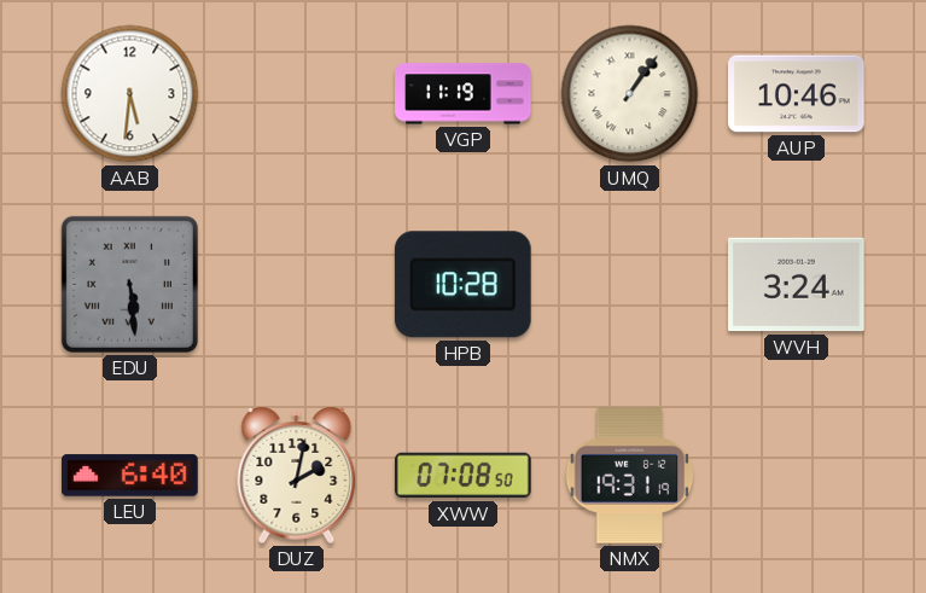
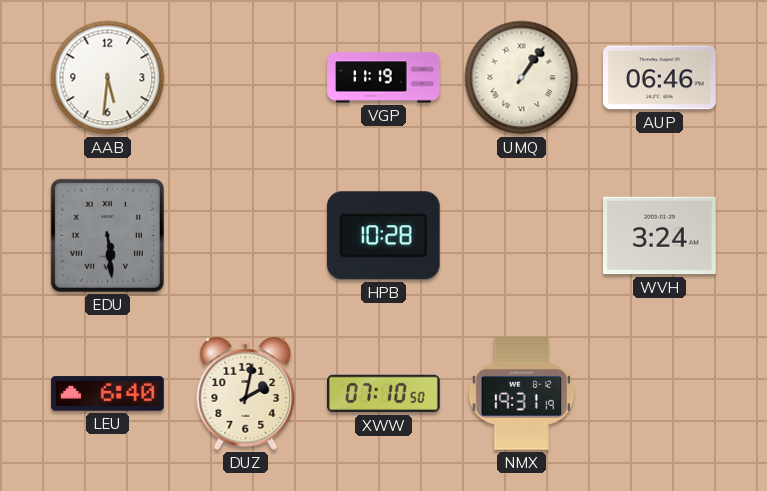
AUP: 10:46 -> 06:46
XWW: 07:08 -> 07:10
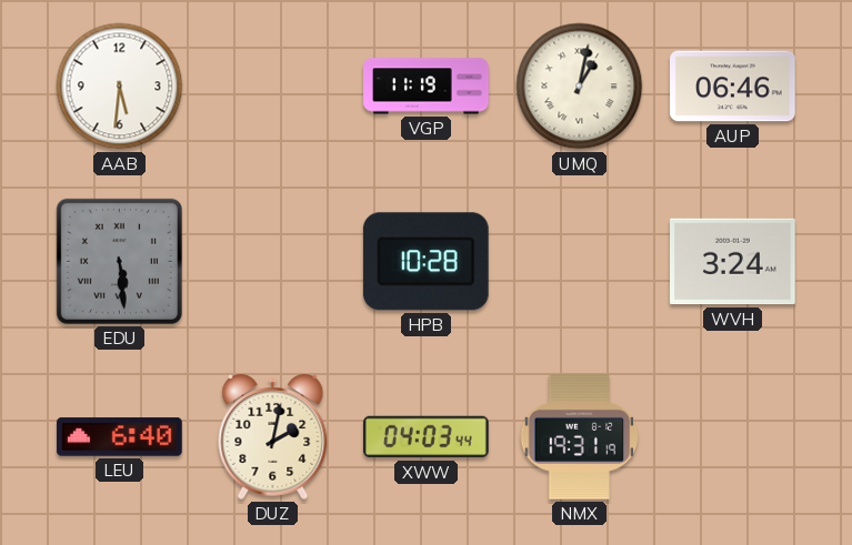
UMQ: 1:06 -> 1:02
XWW: 07:10 -> 04:03
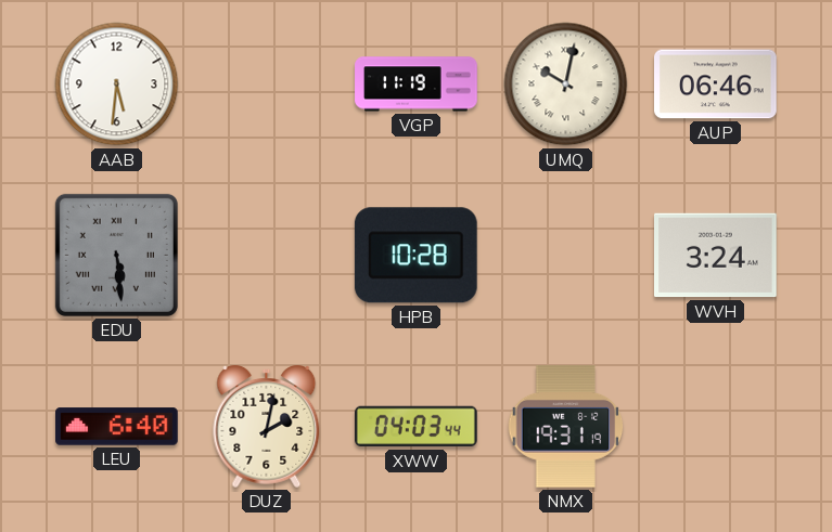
UMQ: 1:02 -> 10:02
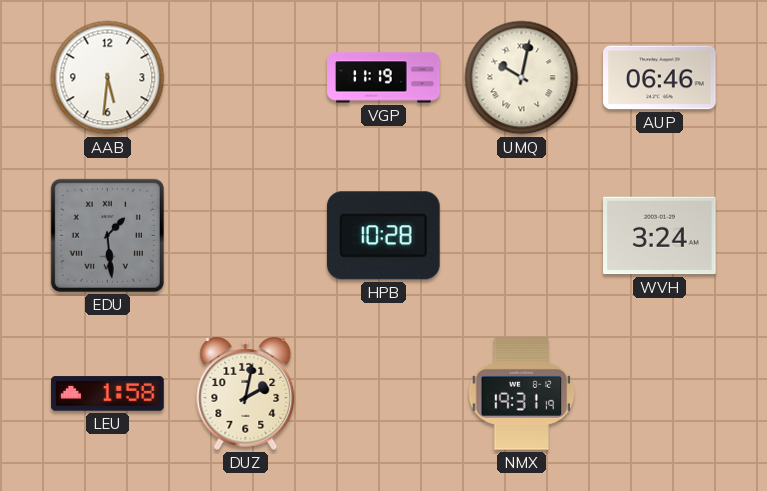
EDU: 5:29 -> 1:29
LEU: 6:40 -> 1:58
XWW: 04:03 -> none
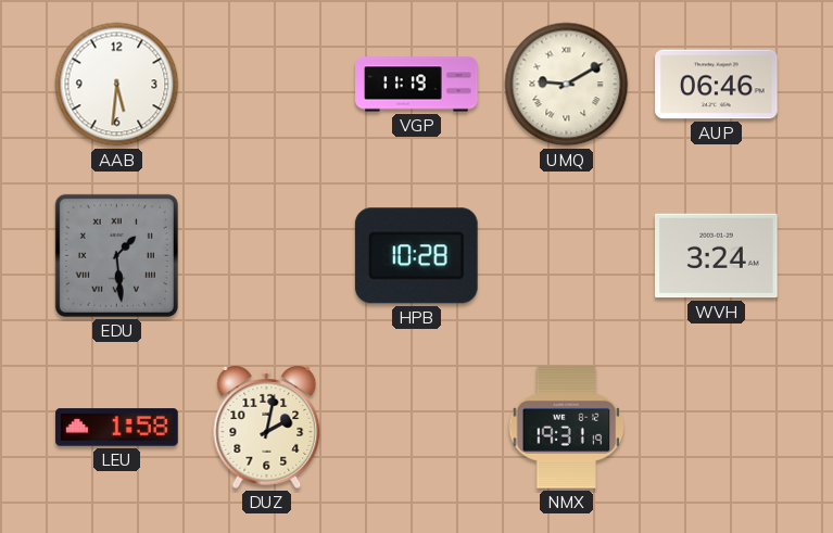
UMQ: 10:02 -> 9:10
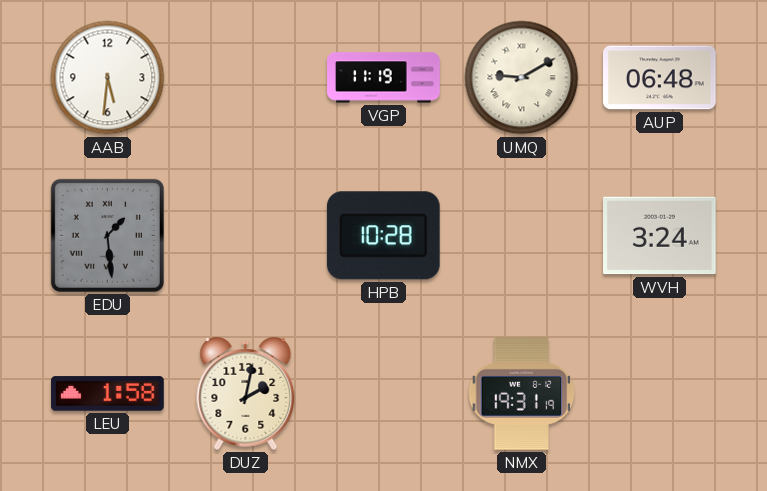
AUP: 06:46 -> 06:48
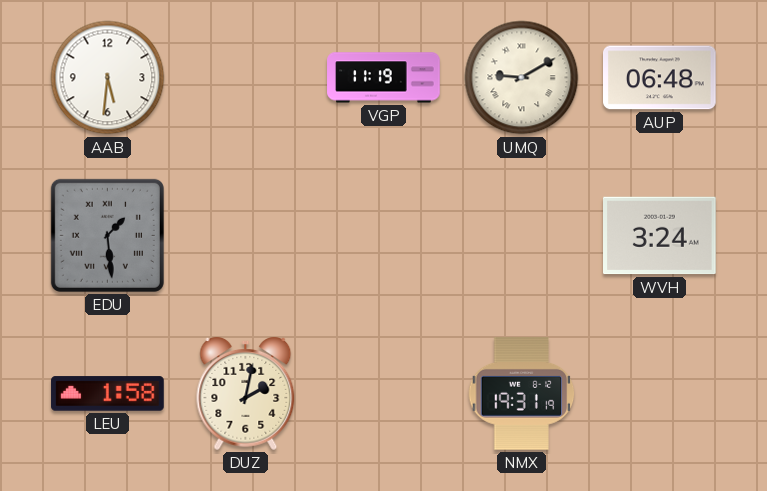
HPB: 10:28 -> none
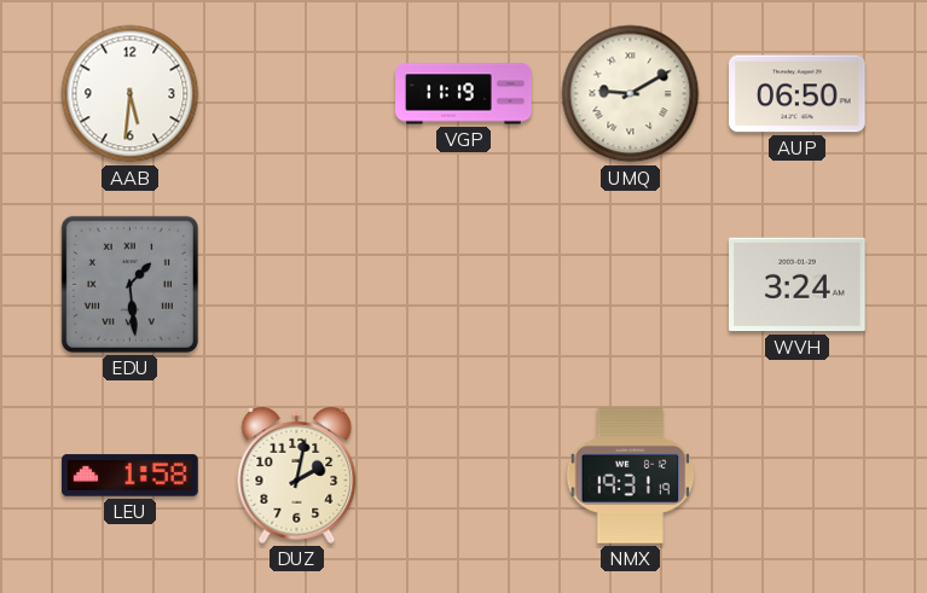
AUP: 06:48 -> 06:50
